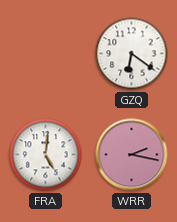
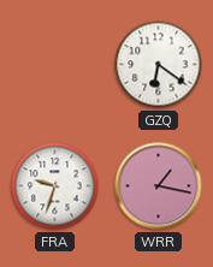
FRA: 5:01 -> 9:33
WRR: 2:17 -> 1:17
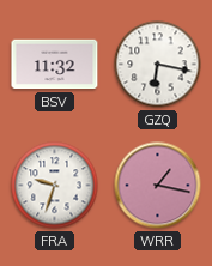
BSV: none -> 11:32
GZQ: 6:21 -> 6:17
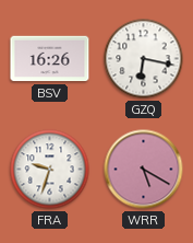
BSV: 11:32 -> 16:26
WRR: 1:17 -> 5:20
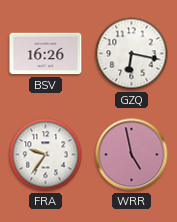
FRA: 9:33 -> 9:36
WRR: 5:20 -> 4:58
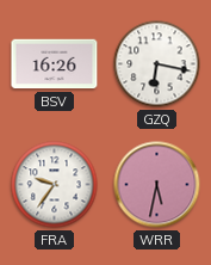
WRR: 4:58 -> 5:32
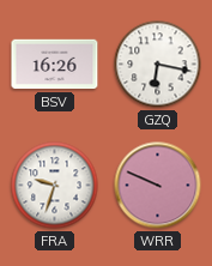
FRA: 9:36 -> 9:33
WRR: 5:32 -> 9:49
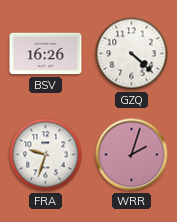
GZQ: 6:17 -> 4:22
WRR: 9:49 -> 2:03
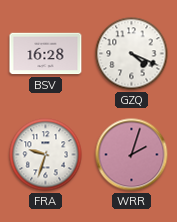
BSV: 16:26 -> 16:28
GZQ: 4:22 -> 4:19
